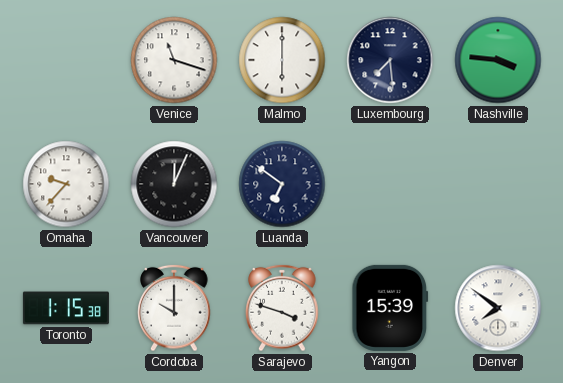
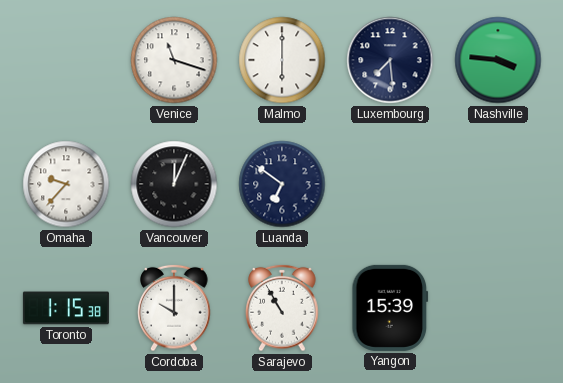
Sarajevo: 3:48 -> 10:55
Denver: 7:51 -> none
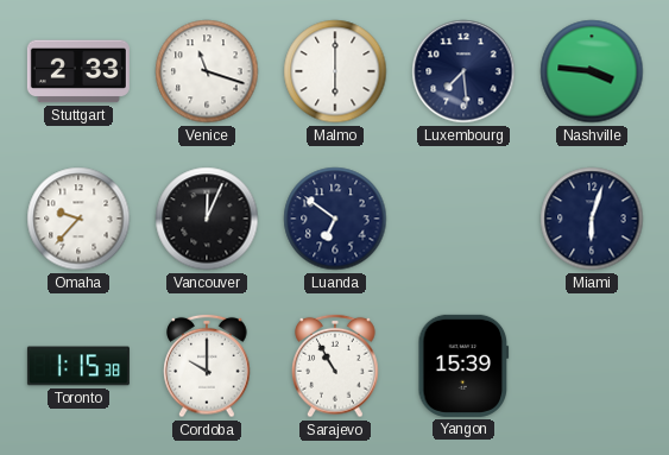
Stuttgart: none -> 2:33
Miami: none -> 6:03
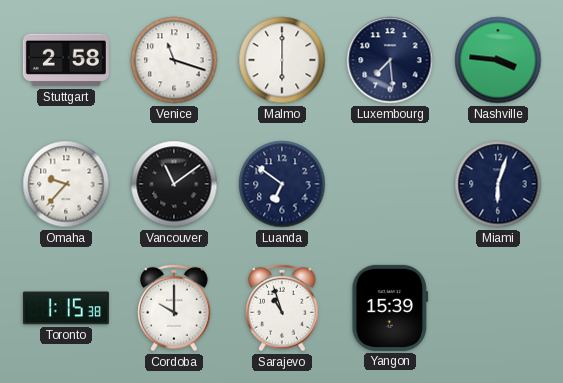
Stuttgart: 2:33 -> 2:58
Vancouver: 12:04 -> 11:09
Sarajevo: 10:55 -> 10:57
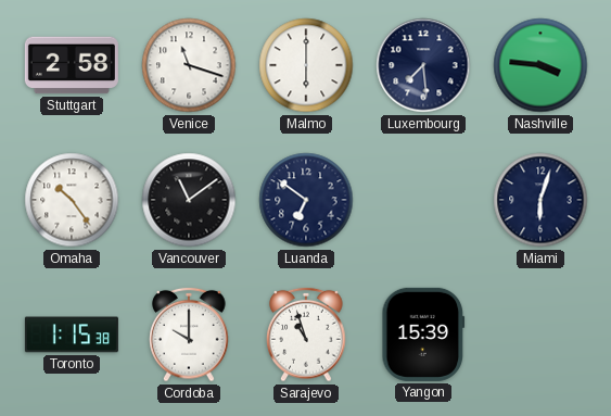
Omaha: 9:37 -> 10:24
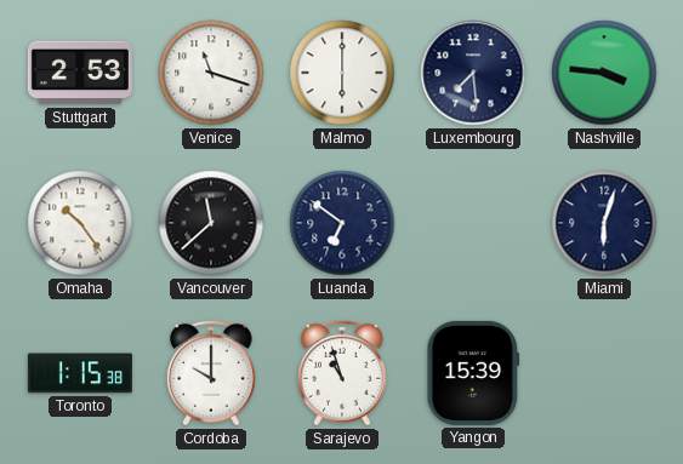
Stuttgart: 2:58 -> 2:53
Vancouver: 11:09 -> 11:38
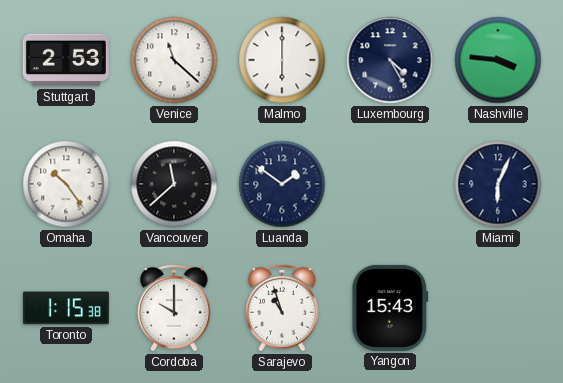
Venice: 11:18 -> 11:22
Luxembourg: 7:29 -> 4:25
Luanda: 6:51 -> 1:51
Miami: 6:03 -> 6:04
Yangon: 15:39 -> 15:43
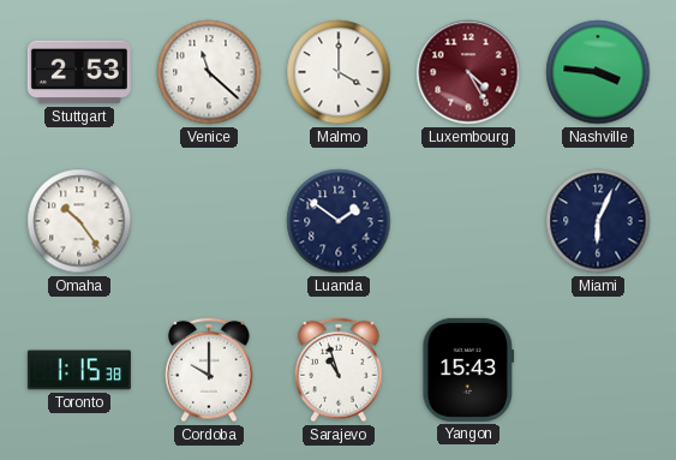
Malmo: 6:00 -> 4:00
Luxembourg dial: navy -> burgundy
Vancouver: 11:38 -> none
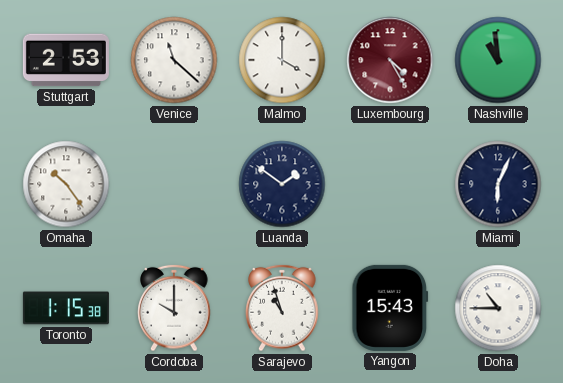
Nashville: 3:46 -> 10:59
Doha: none -> 10:45
